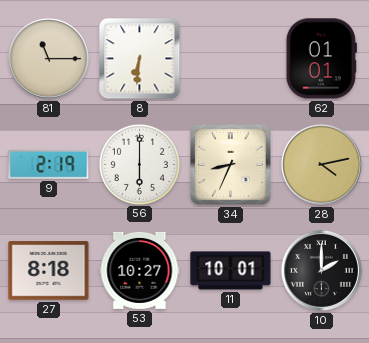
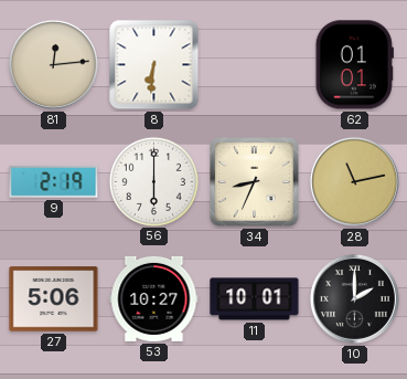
81: 11:15 -> 12:14
28: 4:13 -> 11:13
27: 8:18 -> 5:06
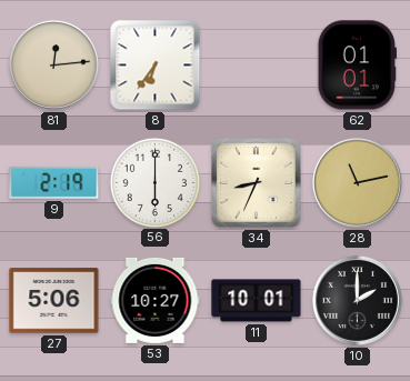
8: 6:31 -> 6:36
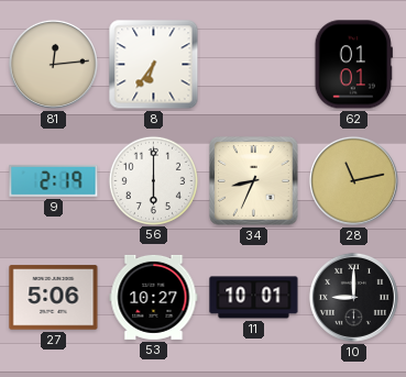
10: 2:00 -> 9:00
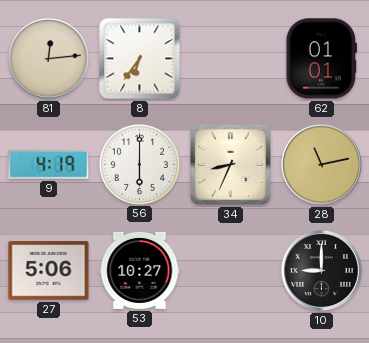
9: 2:19 -> 4:19
11: 10:01 -> none
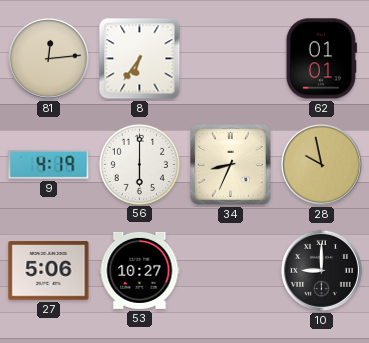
28: 11:13 -> 9:58
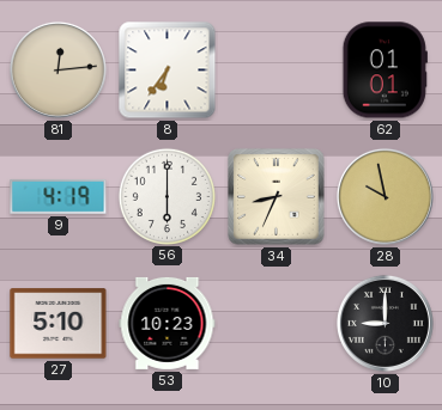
27: 5:06 -> 5:10
53: 10:27 -> 10:23
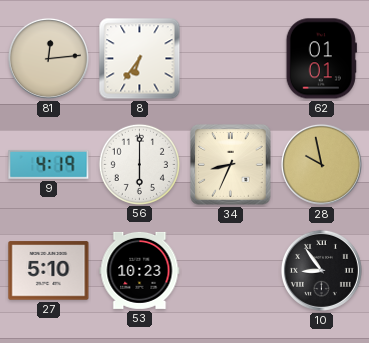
10: 9:00 -> 8:54
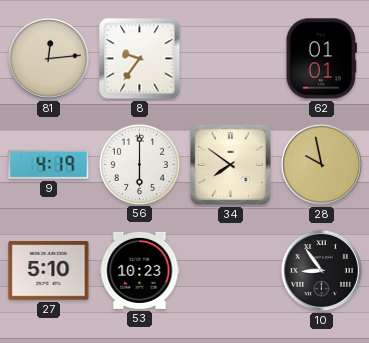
8: 6:36 -> 9:36
34: 8:34 -> 7:51
